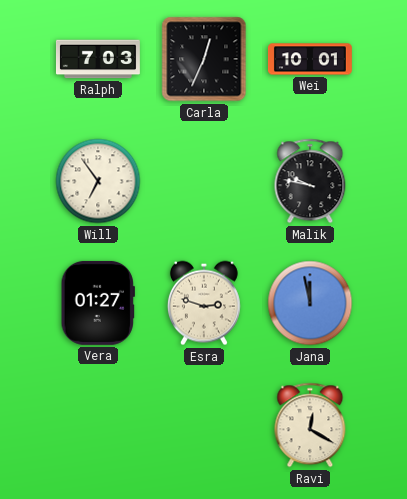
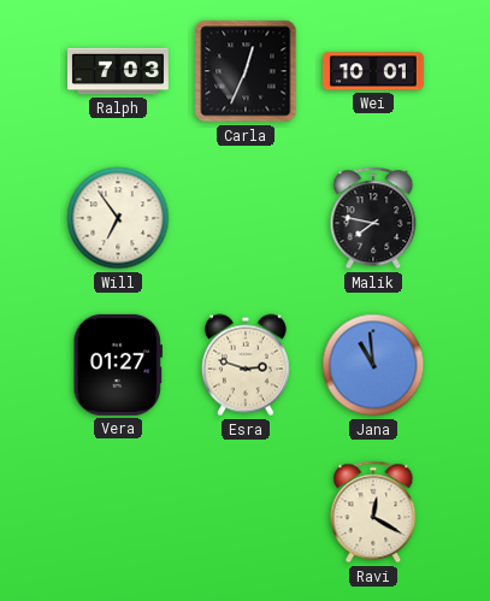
Malik: 9:47 -> 7:47
Jana: 11:58 -> 10:59
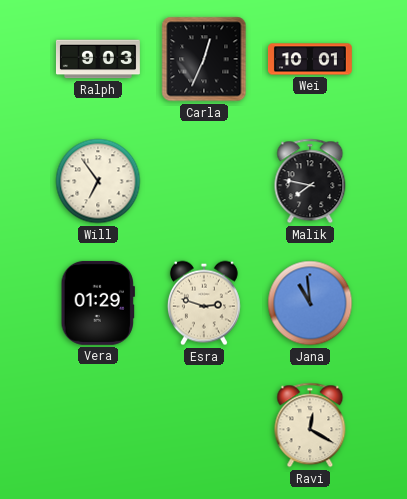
Ralph: 7:03 -> 9:03
Vera: 01:27 -> 01:29
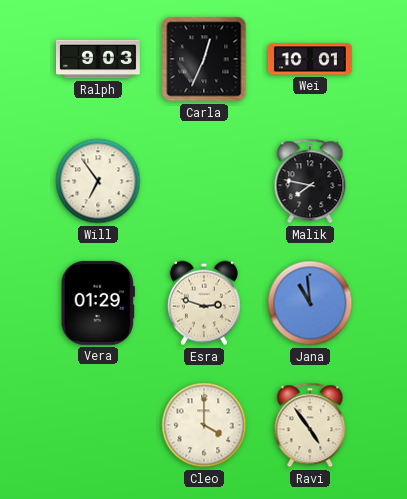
Cleo: none -> 4:00
Ravi: 12:20 -> 4:54
